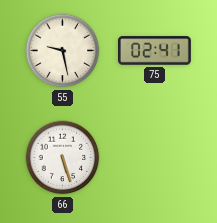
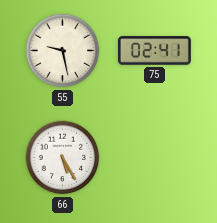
66: 5:27 -> 5:25
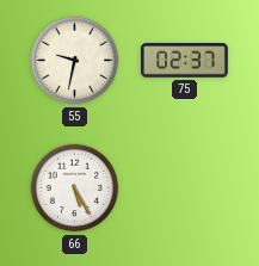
55: 9:28 -> 9:32
75: 02:41 -> 02:37
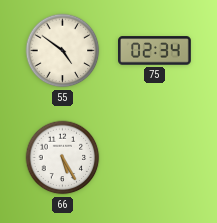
55: 9:32 -> 4:51
75: 02:37 -> 02:34
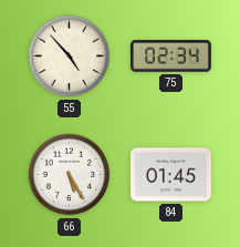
55: 4:51 -> 4:53
84: none -> 01:45
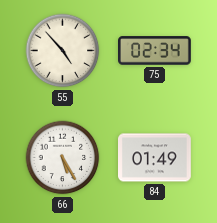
84: 01:45 -> 01:49
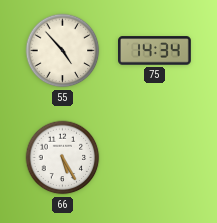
75: 02:34 -> 14:34
84: 01:49 -> none
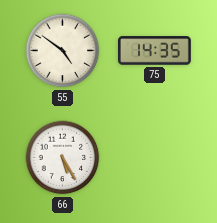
55: 4:53 -> 4:51
75: 14:34 -> 14:35
